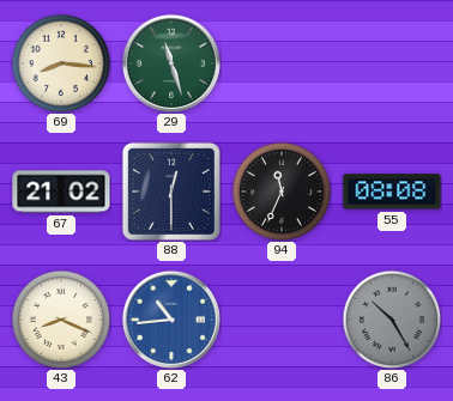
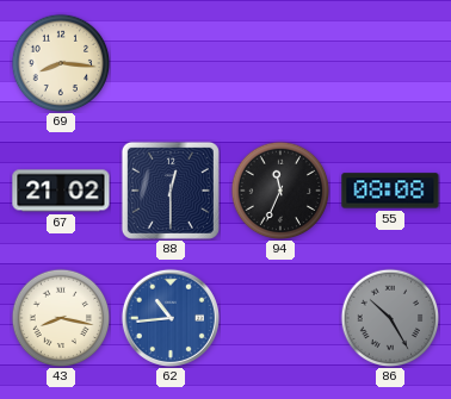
29: 11:27 -> none
43: 8:19 -> 8:17
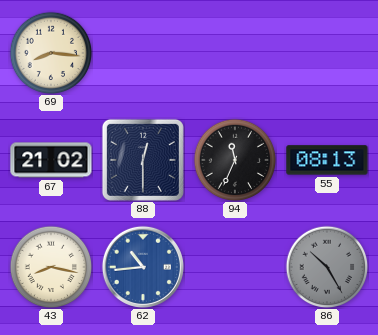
55: 08:08 -> 08:13
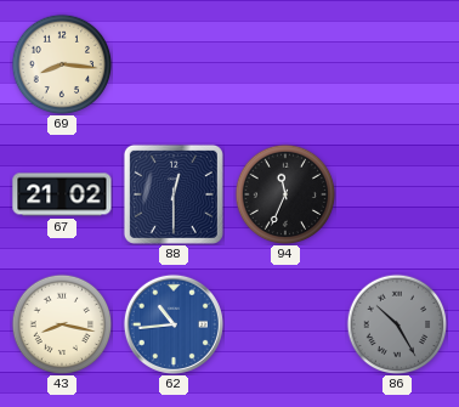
55: 08:13 -> none
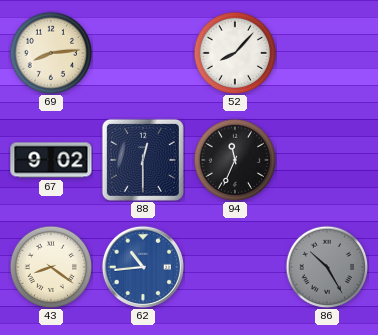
69: 8:16 -> 8:14
52: none -> 8:07
67: 21:02 -> 9:02
43: 8:17 -> 8:21
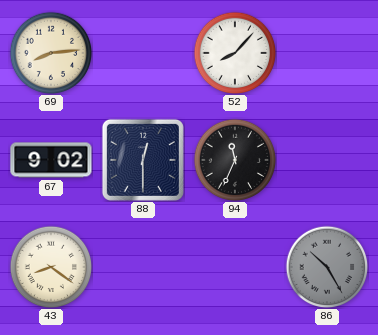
62: 10:44 -> none
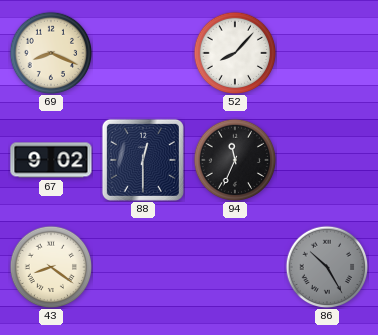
69: 8:14 -> 8:19
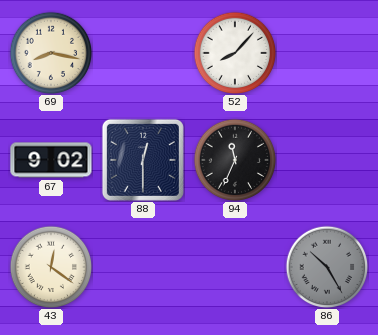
69: 8:19 -> 8:17
43: 8:21 -> 12:21
